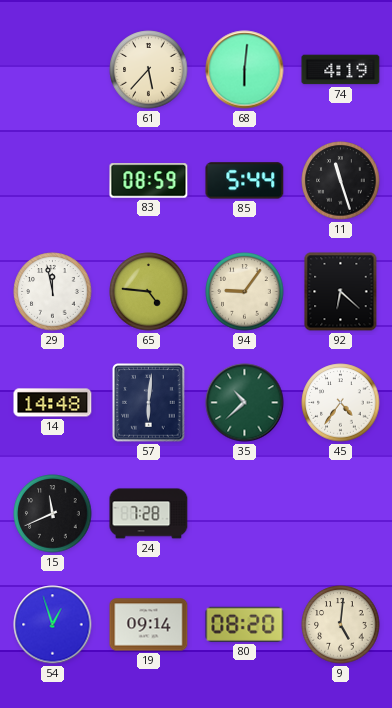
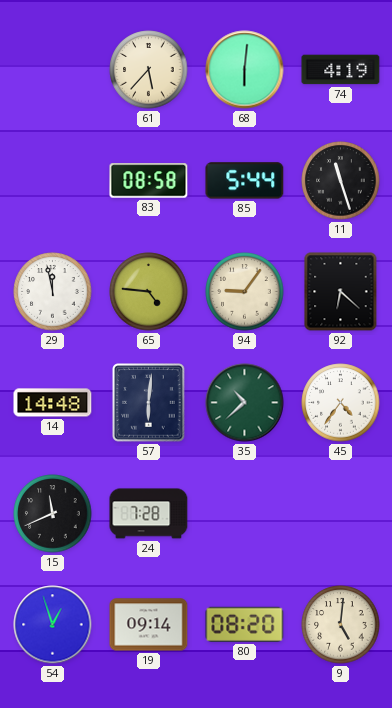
83: 08:59 -> 08:58
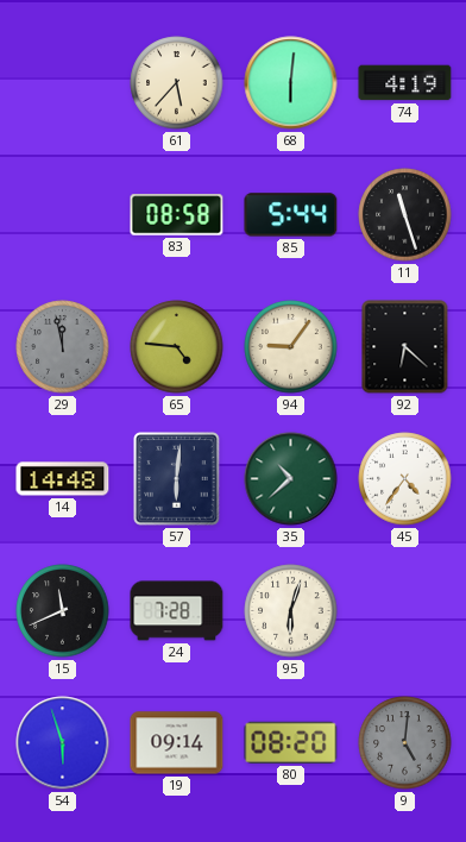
29 dial: white -> grey
95: none -> 6:03
54: 12:57 -> 5:57
9 dial: cream -> grey
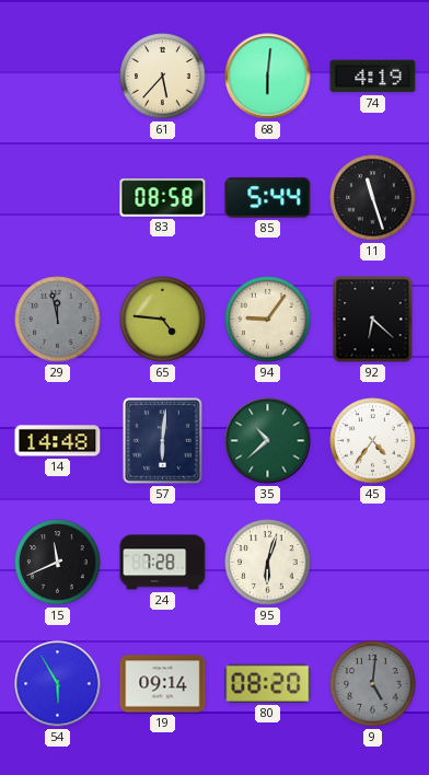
54: 5:57 -> 5:55
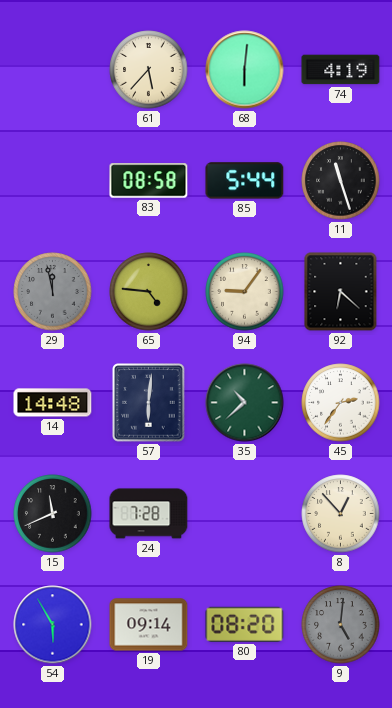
45: 4:36 -> 2:36
95: 6:03 -> none
8: none -> 12:53
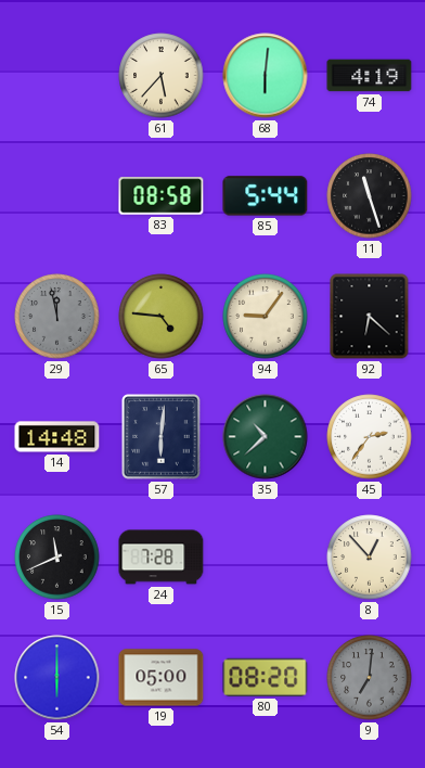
54: 5:55 -> 6:00
19: 09:14 -> 05:00
9: 5:01 -> 7:01
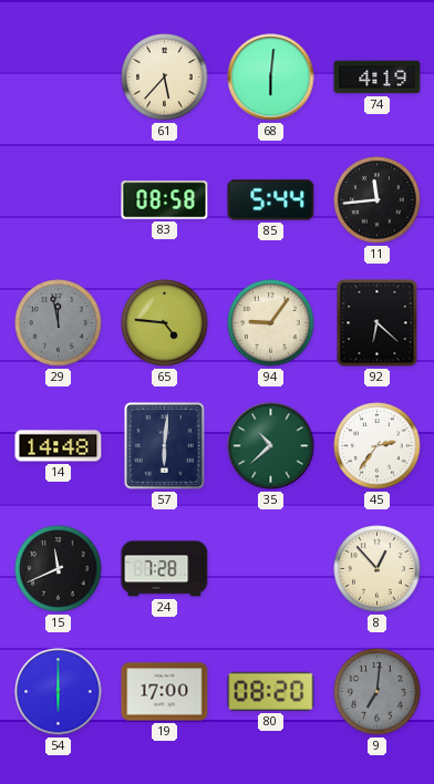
11: 11:27 -> 11:44
19: 05:00 -> 17:00
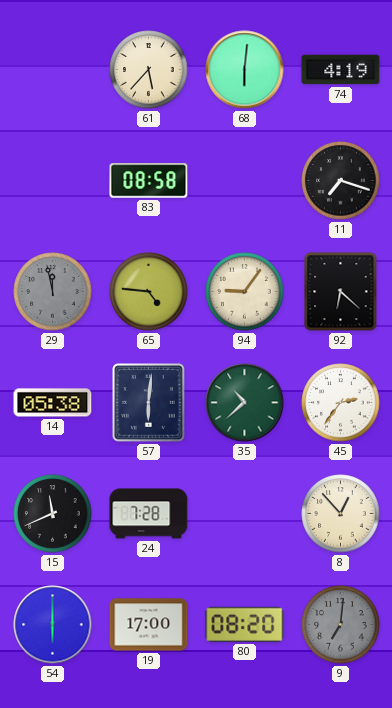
85: 5:44 -> none
11: 11:44 -> 7:18
14: 14:48 -> 05:38
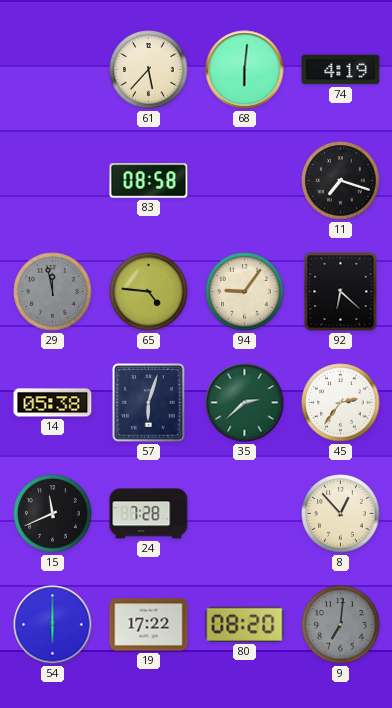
57: 6:01 -> 6:03
35: 10:38 -> 2:38
19: 17:00 -> 17:22
